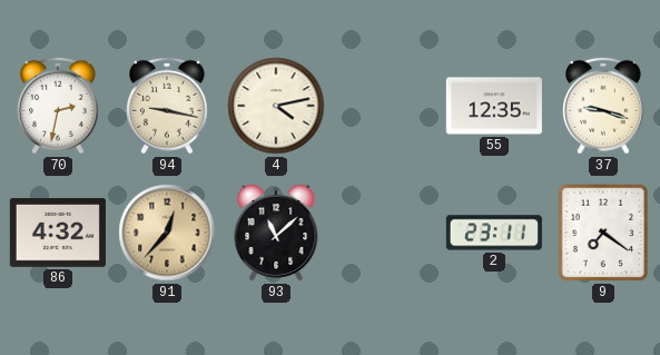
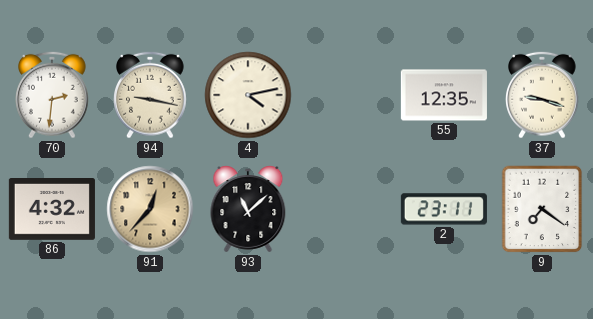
70: 2:32 -> 2:31
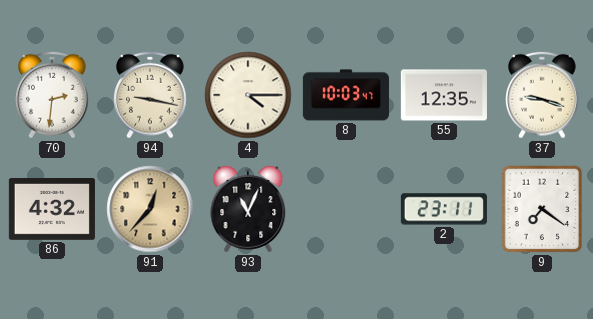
4: 4:13 -> 4:15
8: none -> 10:03
93: 11:08 -> 11:04
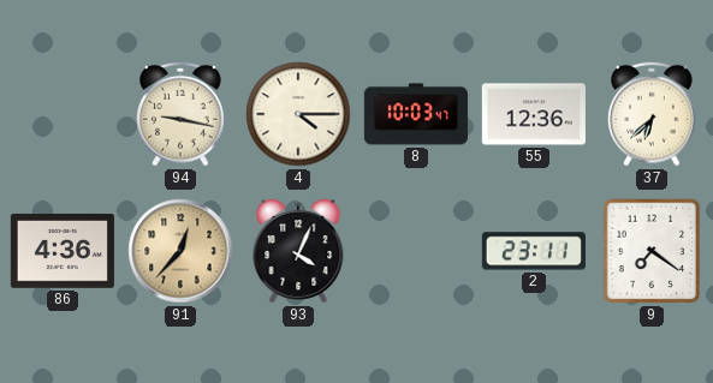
70: 2:31 -> none
55: 12:35 -> 12:36
37: 9:18 -> 6:38
86: 4:32 -> 4:36
93: 11:04 -> 4:04
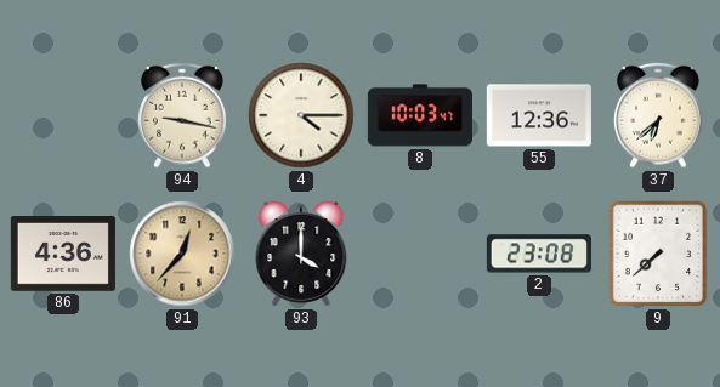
93: 4:04 -> 4:00
2: 23:11 -> 23:08
9: 7:21 -> 7:38
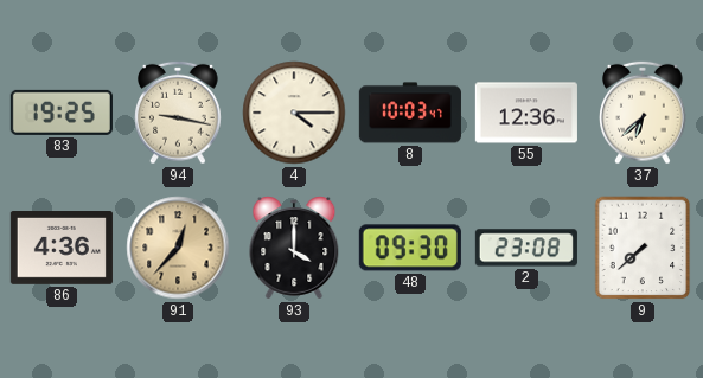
83: none -> 19:25
48: none -> 09:30
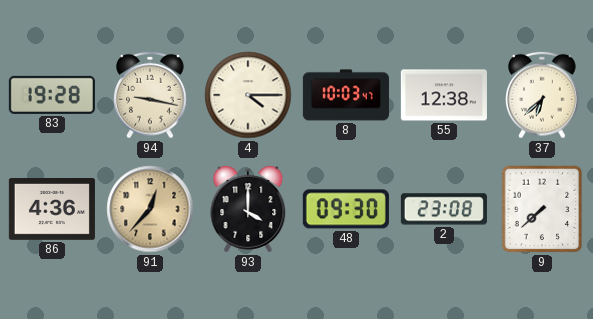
83: 19:25 -> 19:28
55: 12:36 -> 12:38
